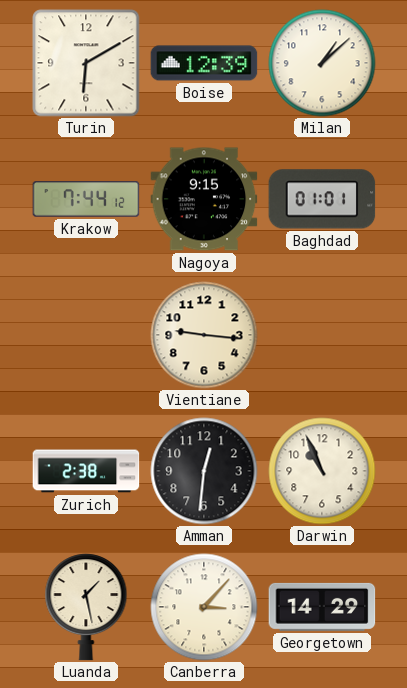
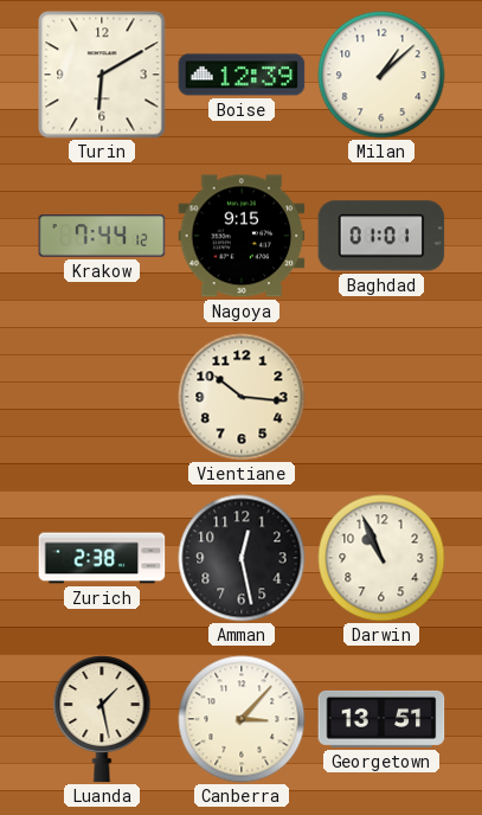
Vientiane: 9:16 -> 10:16
Amman: 12:31 -> 12:28
Georgetown: 14:29 -> 13:51
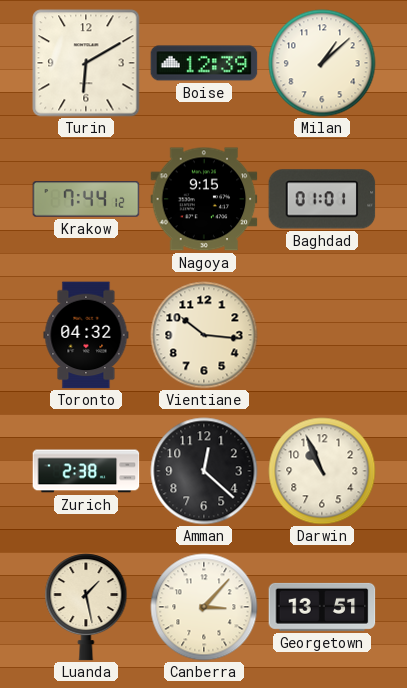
Toronto: none -> 04:32
Amman: 12:28 -> 12:22
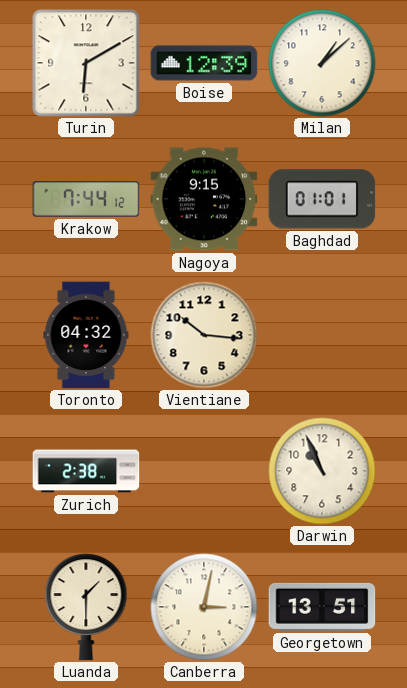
Amman: 12:22 -> none
Luanda: 1:28 -> 1:30
Canberra: 3:07 -> 3:02
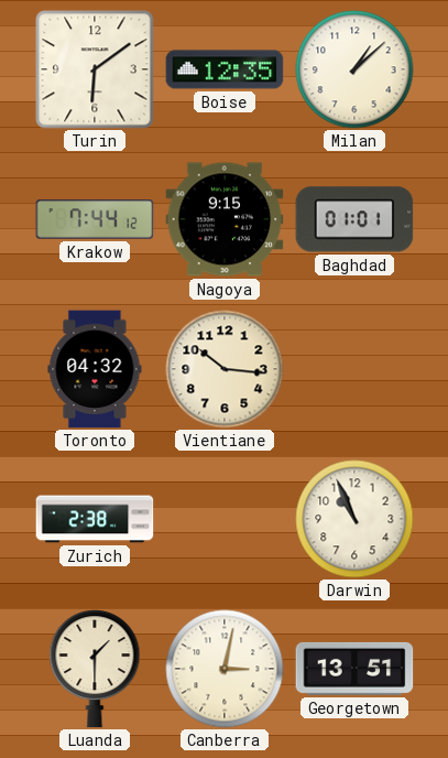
Turin: 6:10 -> 6:09
Boise: 12:39 -> 12:35
